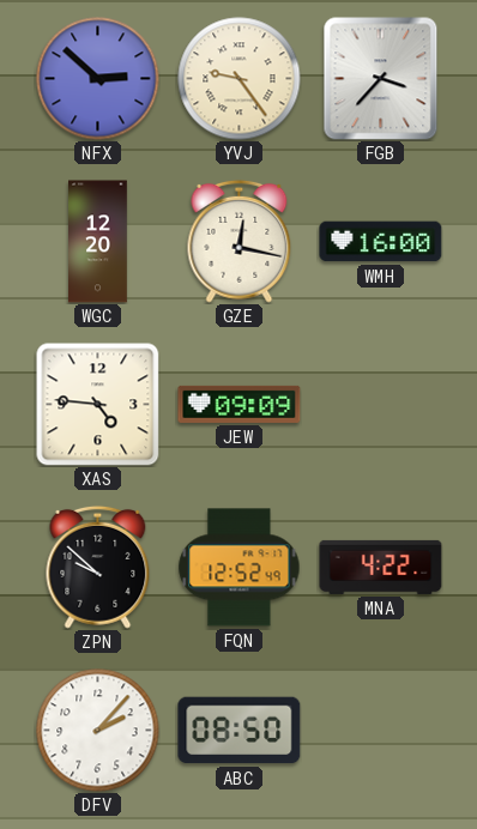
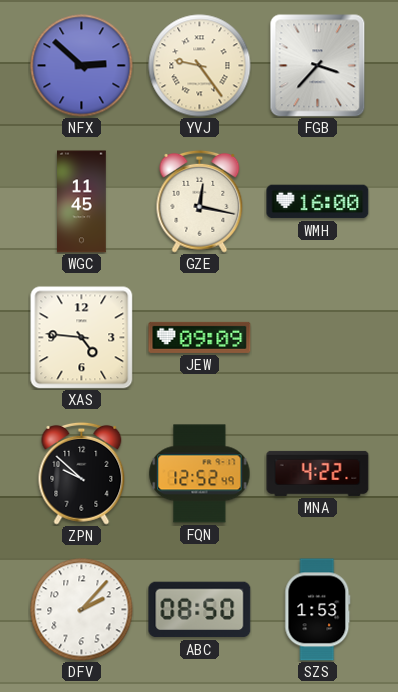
WGC: 12:20 -> 11:45
SZS: none -> 1:53
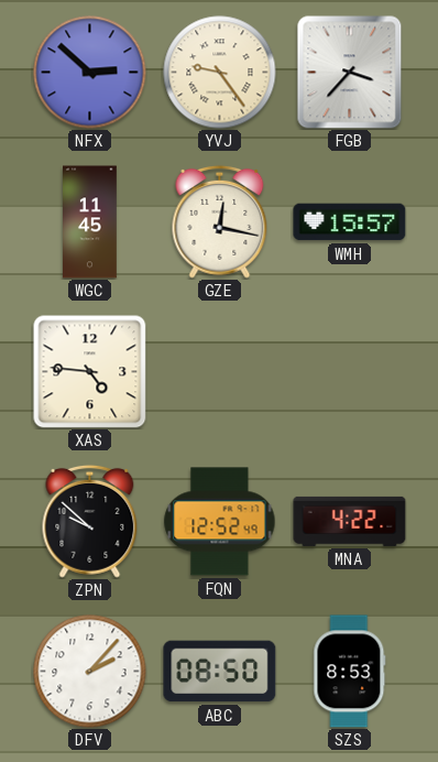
WMH: 16:00 -> 15:57
JEW: 09:09 -> none
SZS: 1:53 -> 8:53
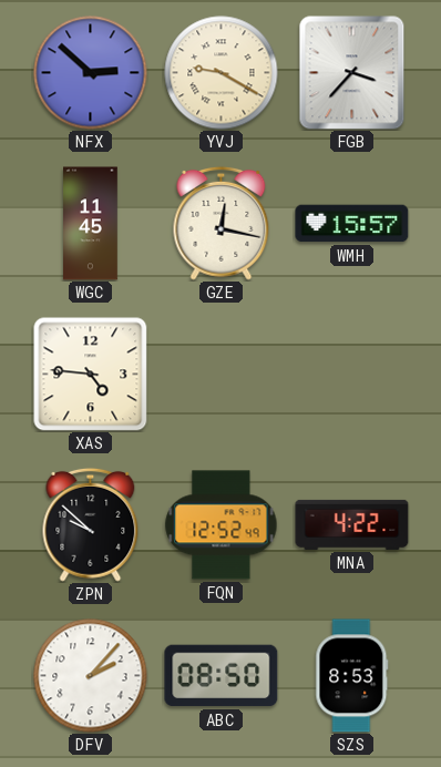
YVJ: 9:24 -> 9:20
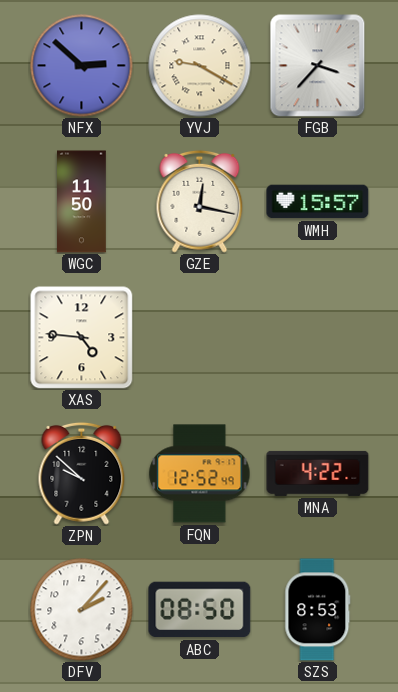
WGC: 11:45 -> 11:50
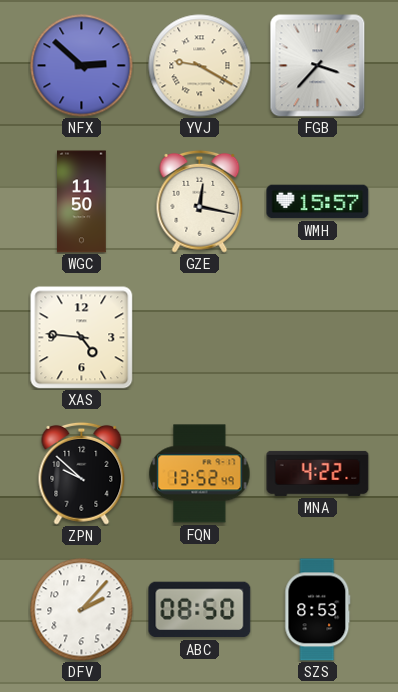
FQN: 12:52 -> 13:52
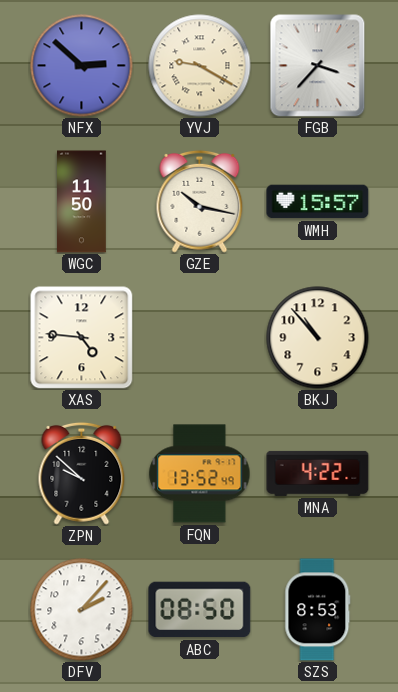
GZE: 12:17 -> 10:17
BKJ: none -> 10:53
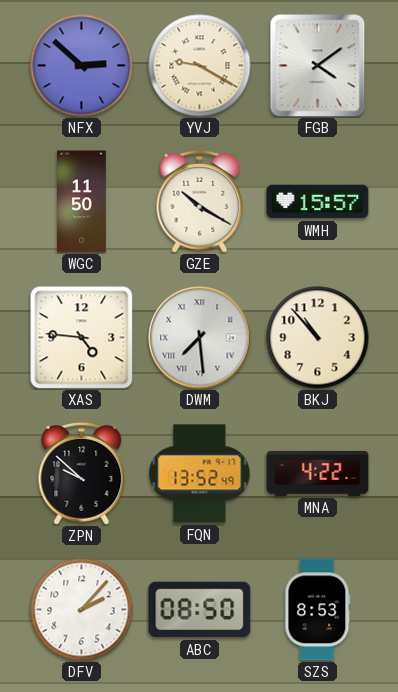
FGB: 3:37 -> 4:09
GZE: 10:17 -> 10:20
DWM: none -> 7:29
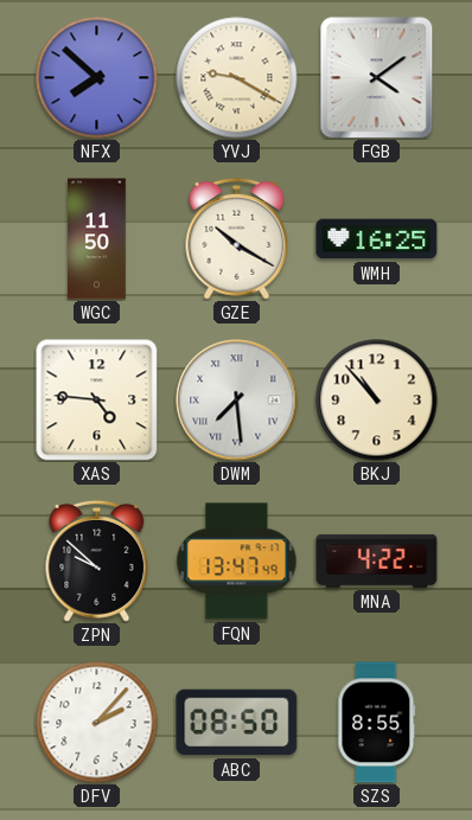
NFX: 2:52 -> 7:52
WMH: 15:57 -> 16:25
FQN: 13:52 -> 13:47
SZS: 8:53 -> 8:55
